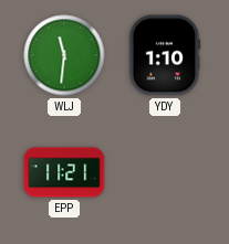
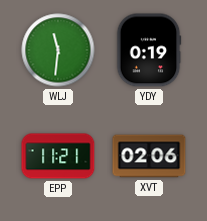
YDY: 1:10 -> 0:19
XVT: none -> 02:06
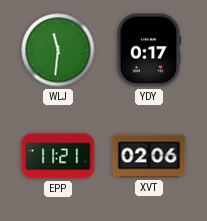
YDY: 0:19 -> 0:17
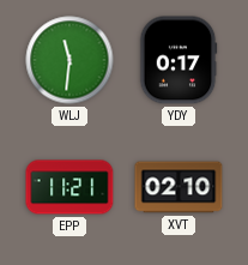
XVT: 02:06 -> 02:10
